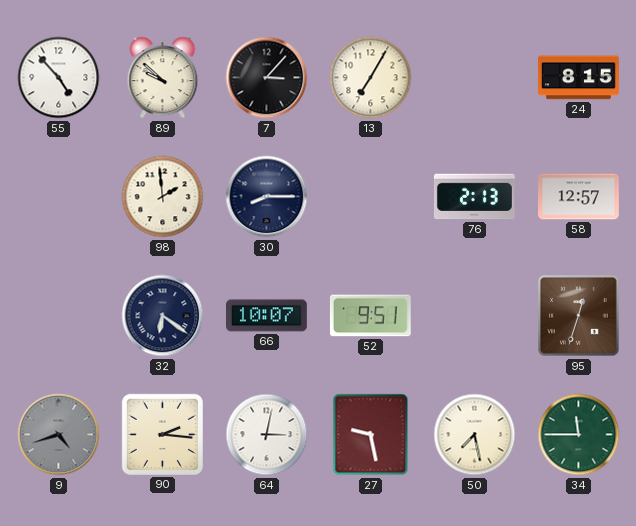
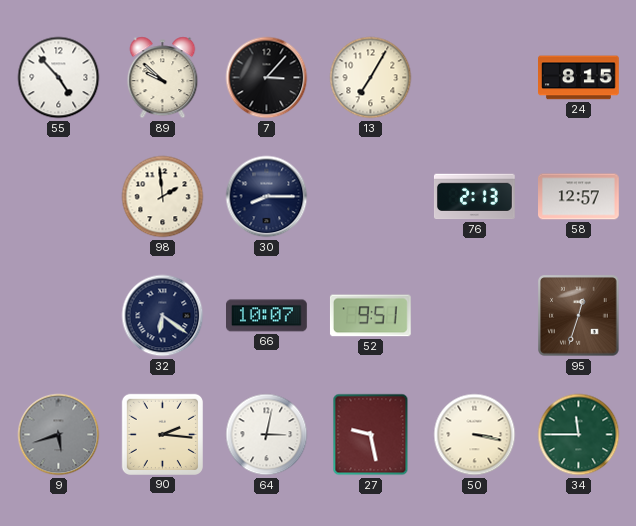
9: 4:42 -> 5:42
50: 7:28 -> 3:17
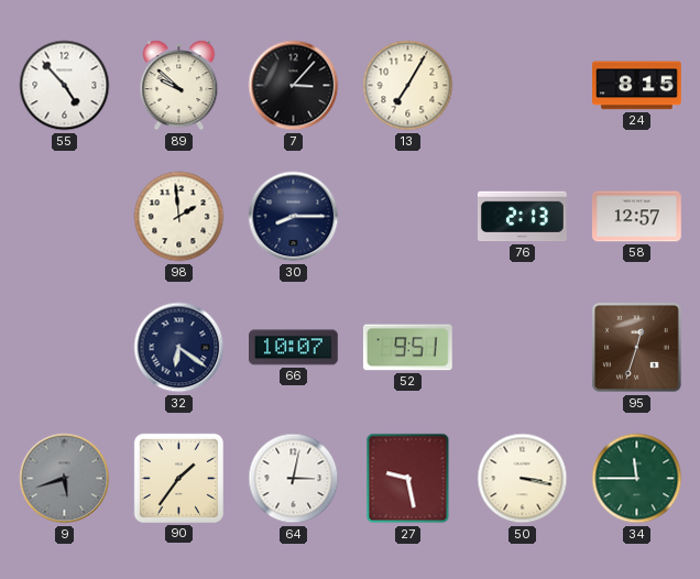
90: 2:16 -> 1:36
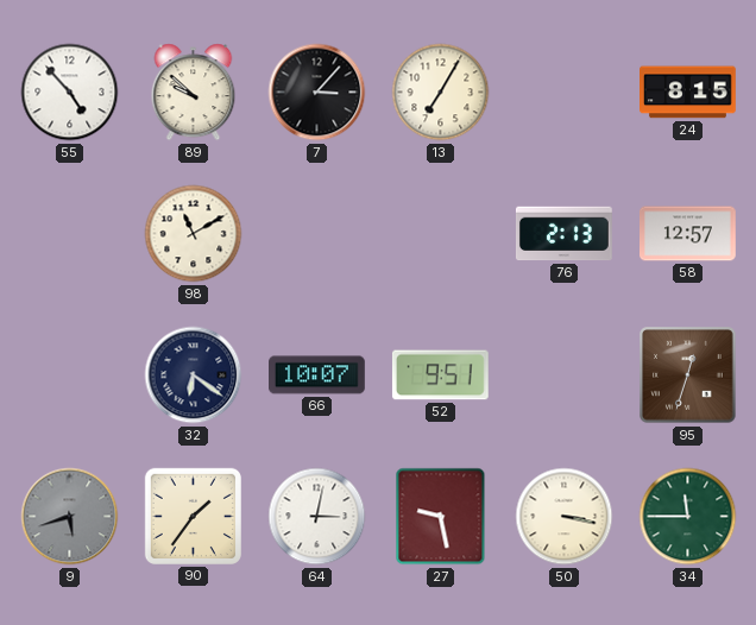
98: 1:59 -> 11:10
30: 8:15 -> none
